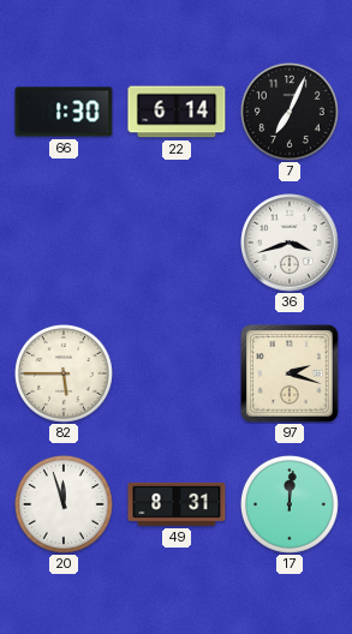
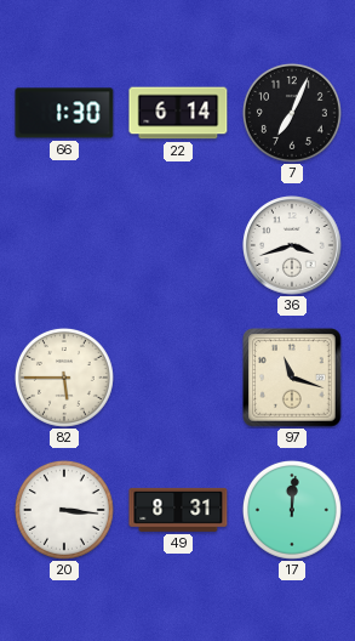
97: 2:18 -> 11:18
20: 11:57 -> 3:16
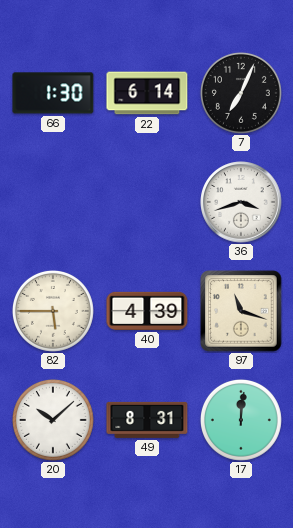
40: none -> 4:39
20: 3:16 -> 10:08
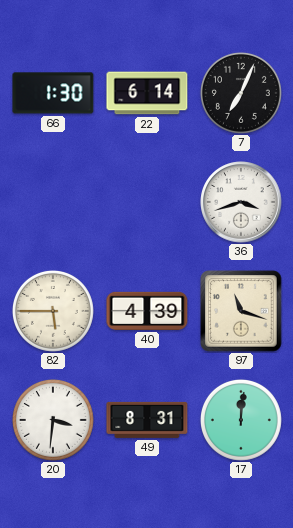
20: 10:08 -> 3:31
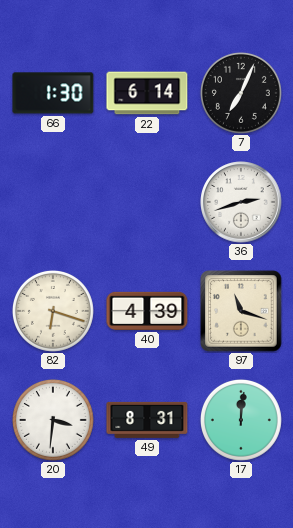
36: 3:42 -> 2:42
82: 5:45 -> 6:18
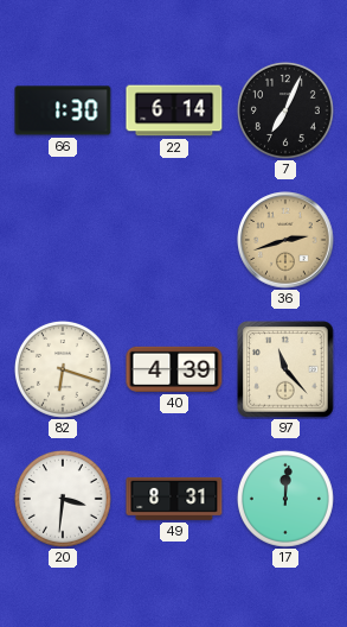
36 dial: white -> champagne
97: 11:18 -> 11:23
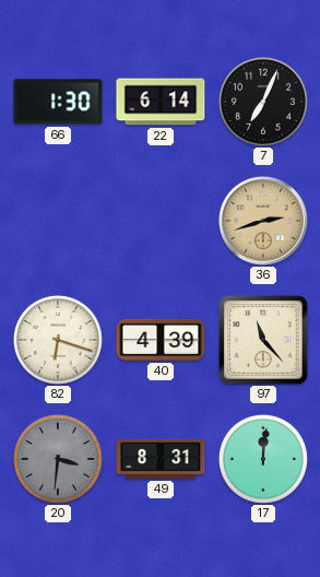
20 dial: white -> grey
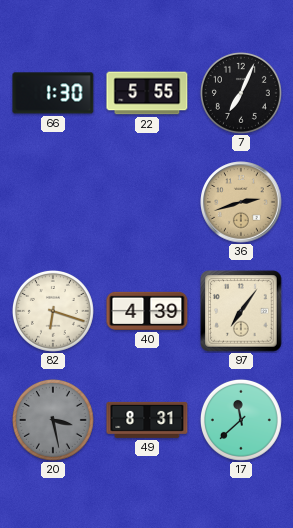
22: 6:14 -> 5:55
97: 11:23 -> 7:06
20: 3:31 -> 3:28
17: 12:01 -> 11:38
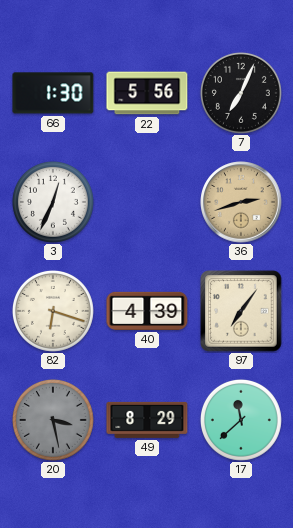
22: 5:55 -> 5:56
3: none -> 12:34
49: 8:31 -> 8:29
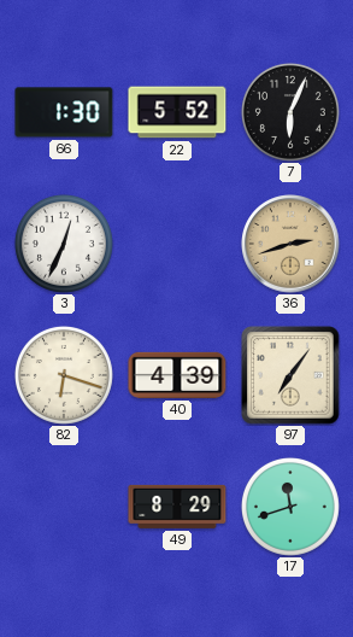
22: 5:56 -> 5:52
7: 7:04 -> 6:04
20: 3:28 -> none
17: 11:38 -> 11:42
